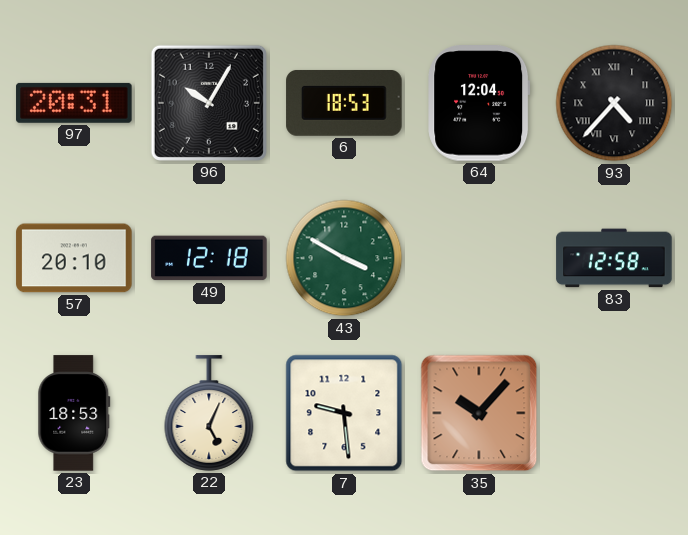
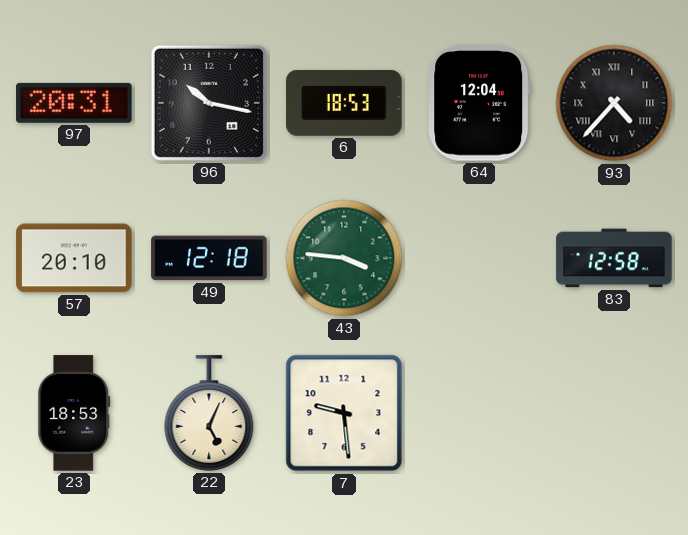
96: 10:05 -> 10:17
43: 3:50 -> 3:46
35: 10:07 -> none
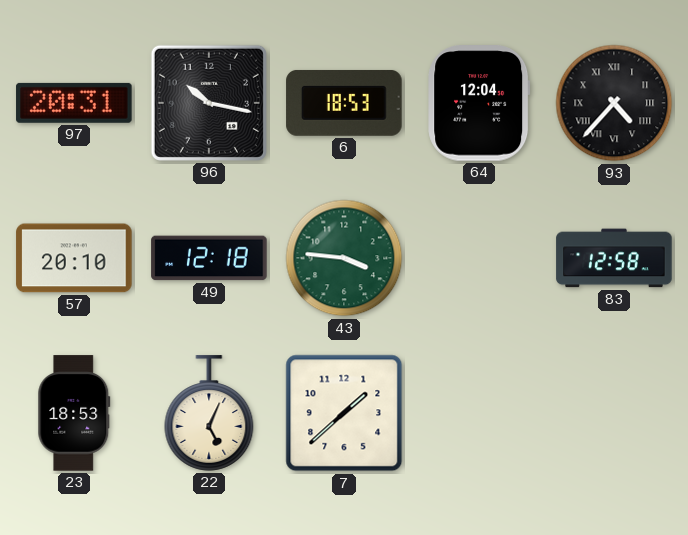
7: 9:29 -> 1:38
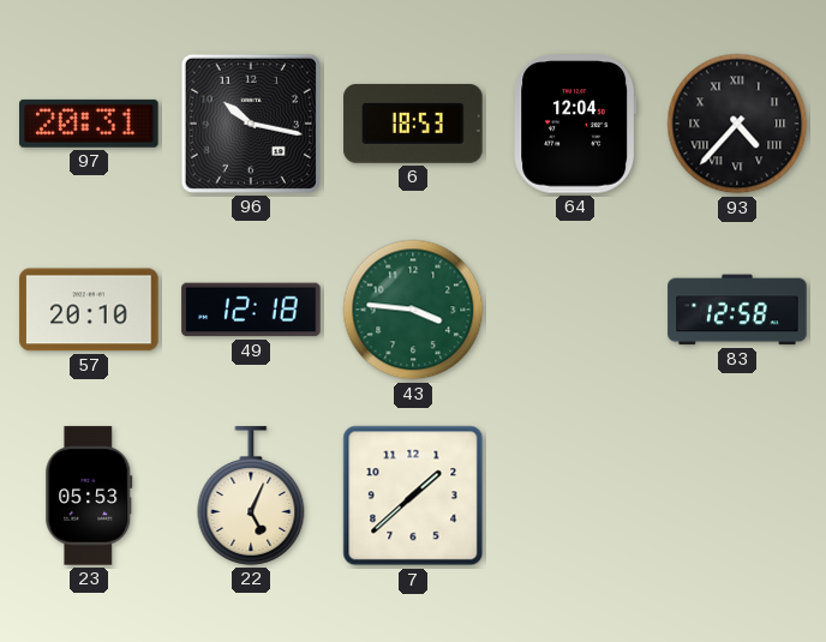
23: 18:53 -> 05:53
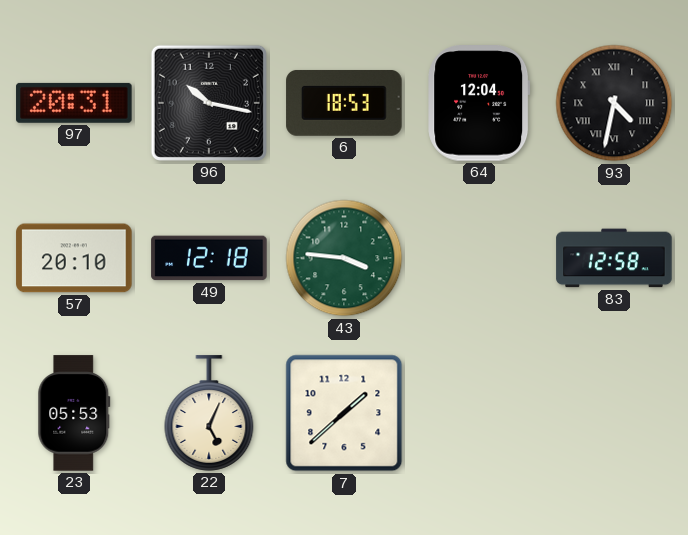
93: 4:37 -> 4:32
